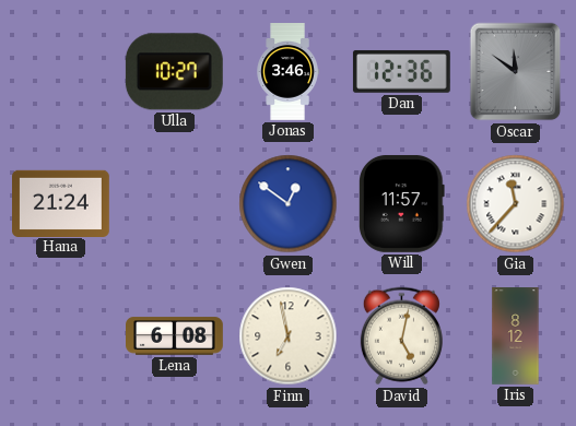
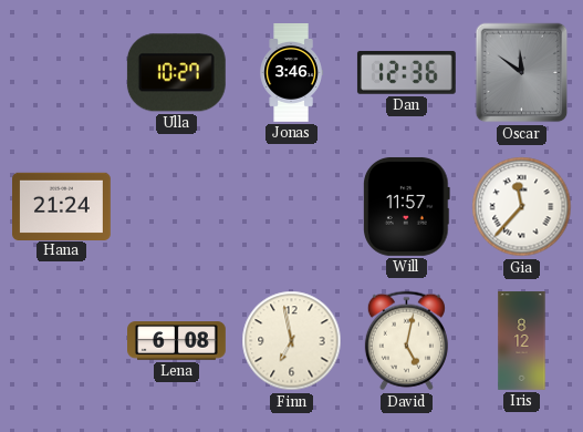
Gwen: 12:51 -> none
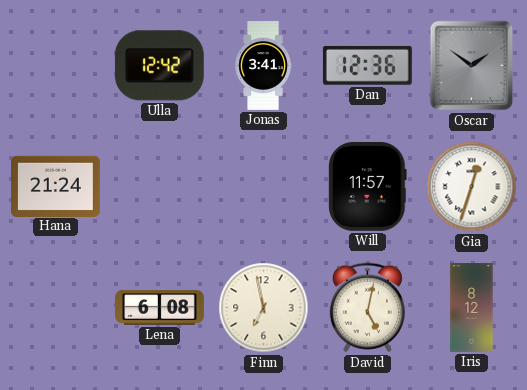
Ulla: 10:27 -> 12:42
Jonas: 3:46 -> 3:41
Oscar: 11:51 -> 1:51
Gia: 11:37 -> 12:33
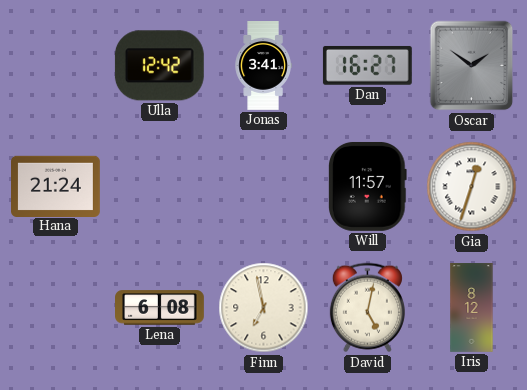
Dan: 12:36 -> 16:27
